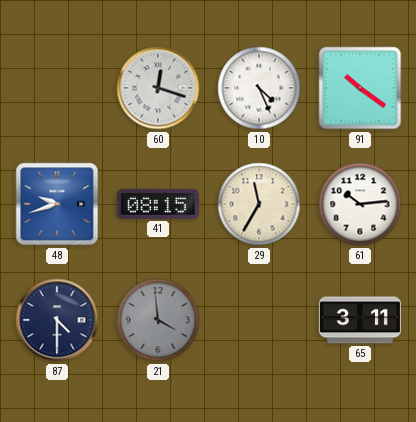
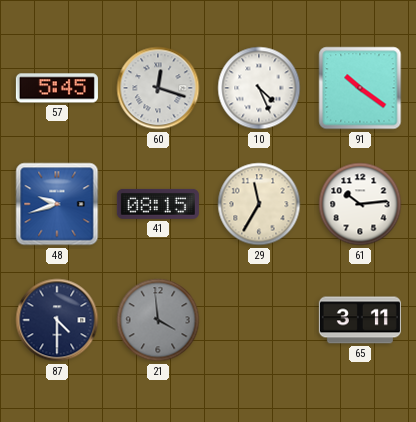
57: none -> 5:45
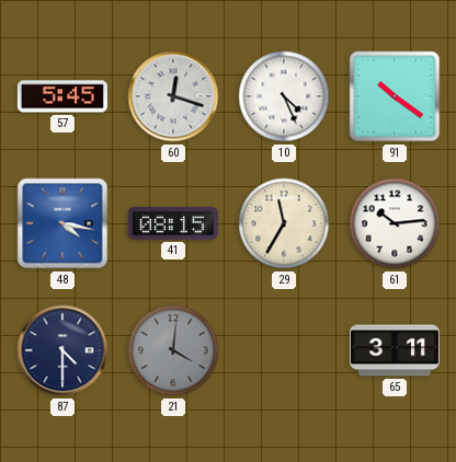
48: 9:42 -> 4:17
21: 3:59 -> 4:01
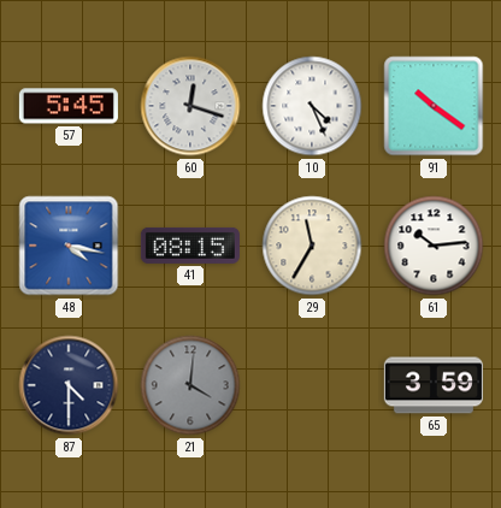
65: 3:11 -> 3:59
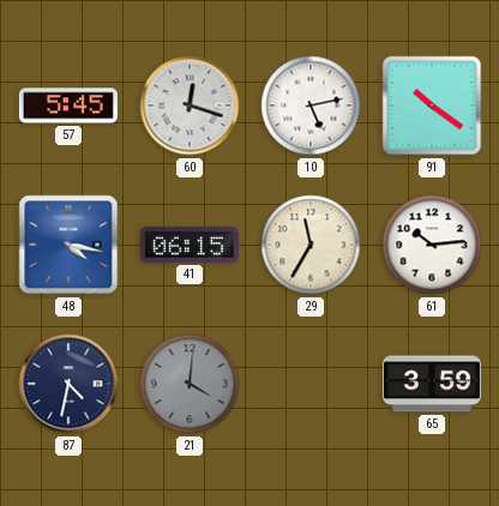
10: 4:26 -> 5:13
41: 08:15 -> 06:15
87: 4:30 -> 4:32
